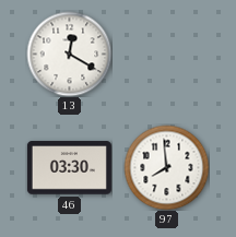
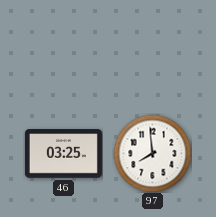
13: 12:20 -> none
46: 03:30 -> 03:25
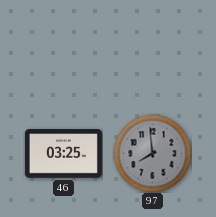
97 dial: white -> grey
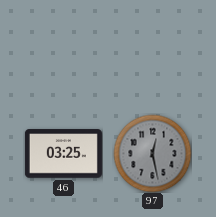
97: 7:59 -> 12:28
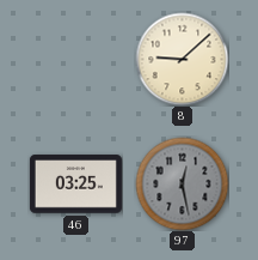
8: none -> 9:08
